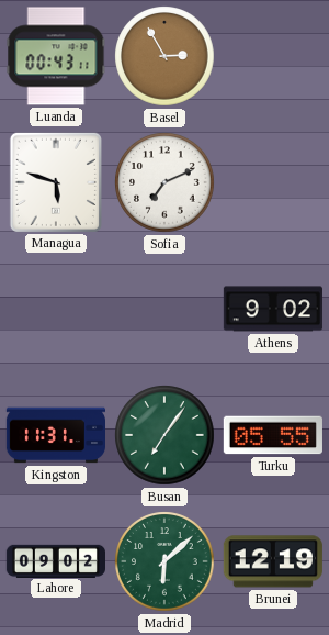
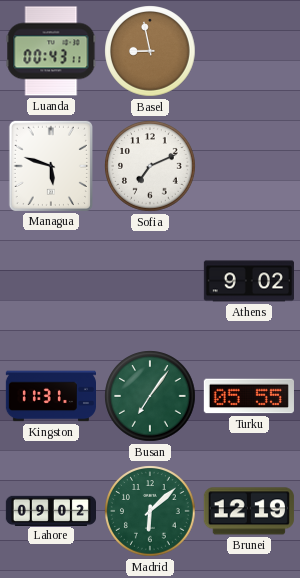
Basel: 2:55 -> 8:58
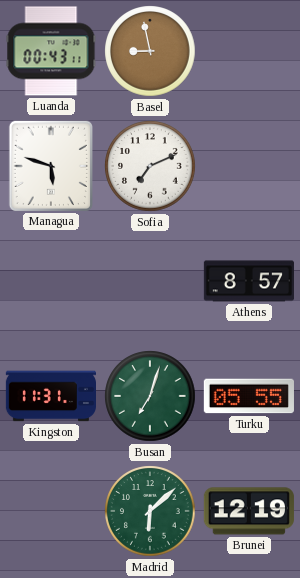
Athens: 9:02 -> 8:57
Busan: 7:06 -> 7:03
Lahore: 09:02 -> none
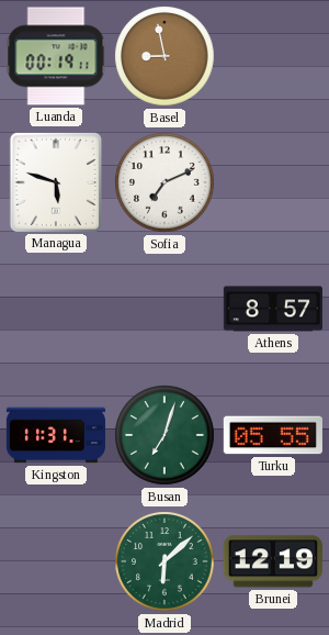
Luanda: 00:43 -> 00:19
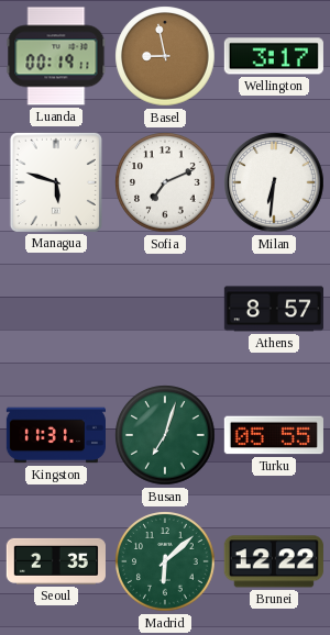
Wellington: none -> 3:17
Milan: none -> 6:31
Seoul: none -> 2:35
Brunei: 12:19 -> 12:22
